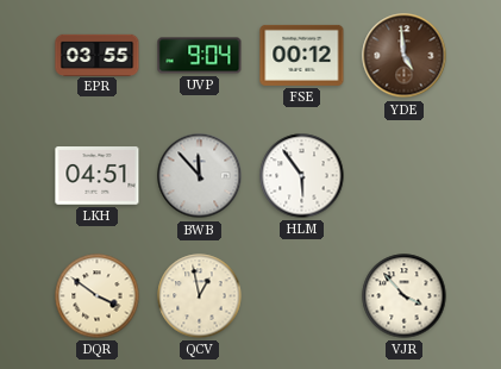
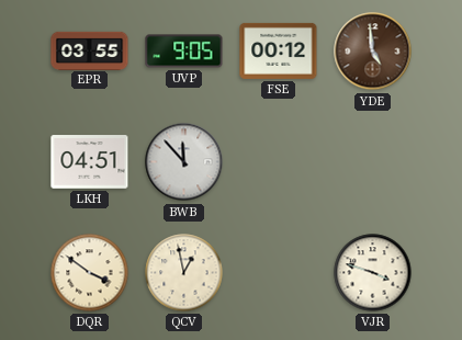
UVP: 9:04 -> 9:05
HLM: 5:54 -> none
VJR: 3:53 -> 3:48
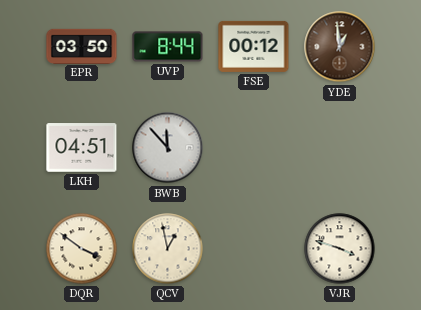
EPR: 03:55 -> 03:50
UVP: 9:05 -> 8:44
YDE: 4:59 -> 12:59
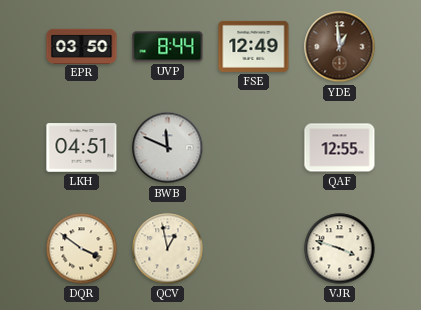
FSE: 00:12 -> 12:49
BWB: 11:53 -> 11:49
QAF: none -> 12:55
